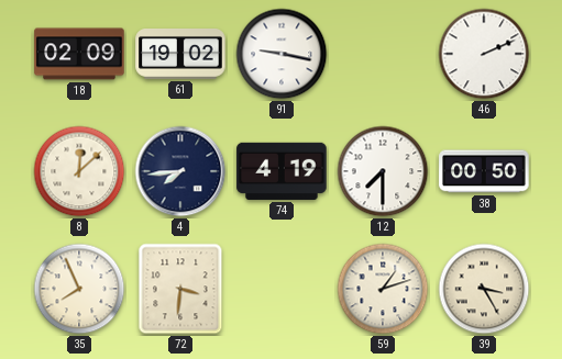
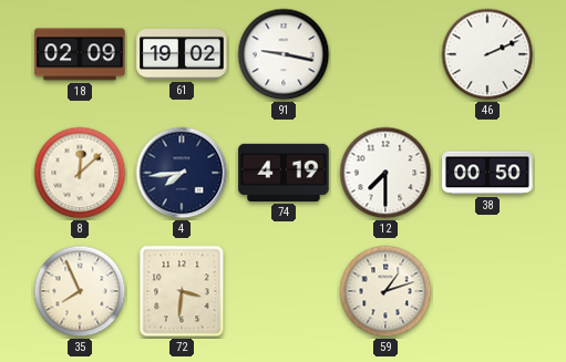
39: 3:25 -> none
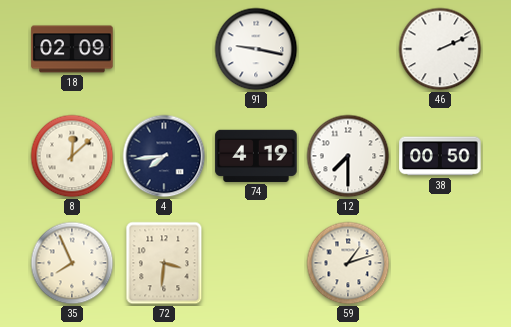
61: 19:02 -> none
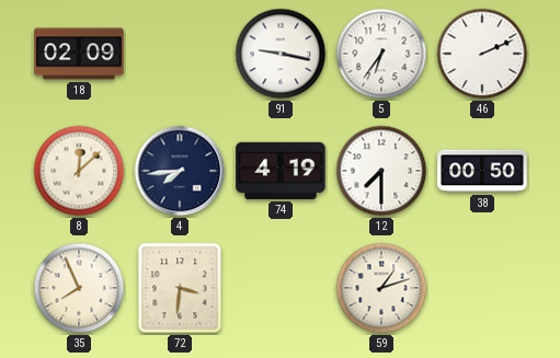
5: none -> 6:36
